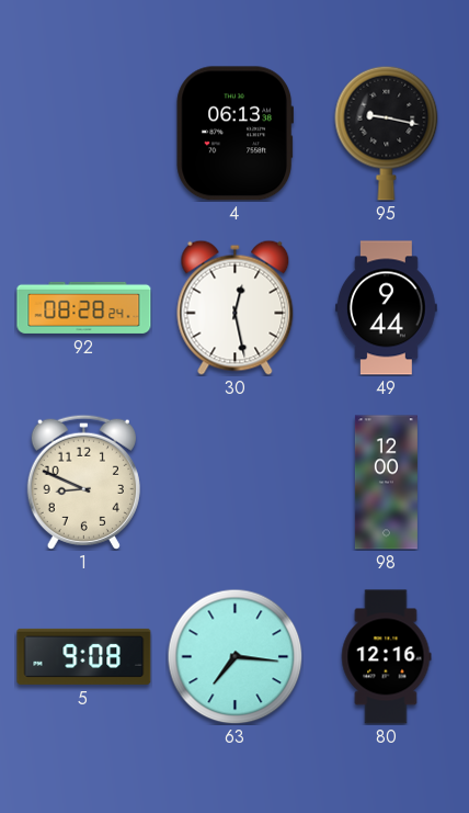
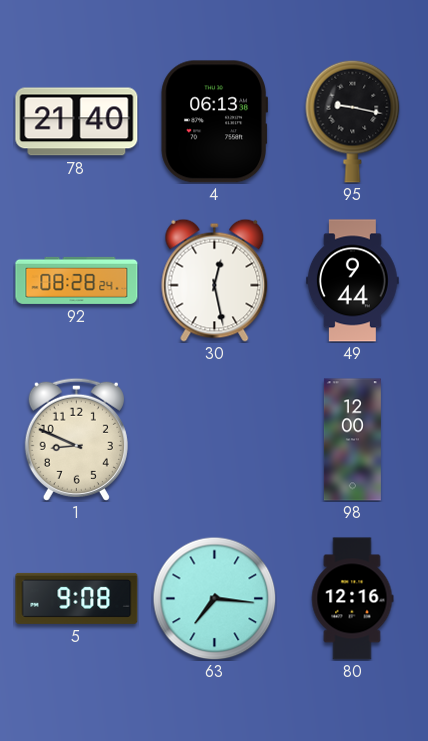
78: none -> 21:40
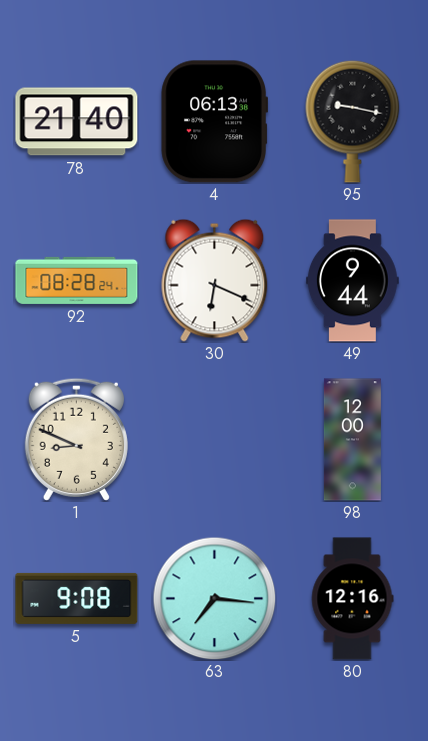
30: 12:28 -> 6:19
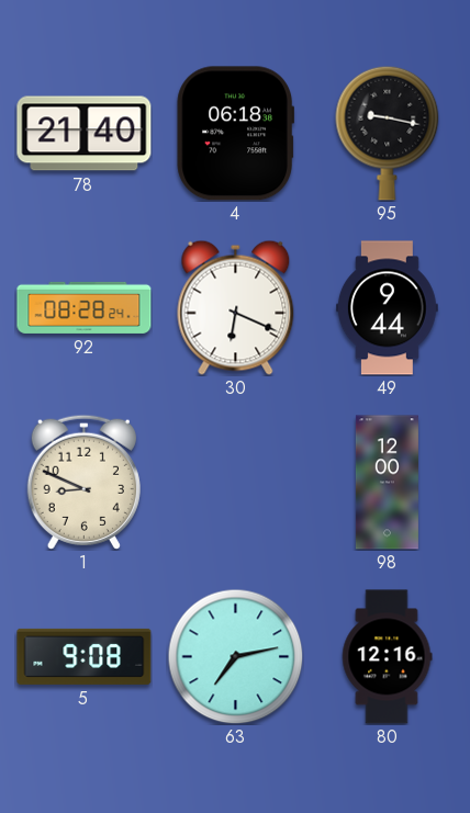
4: 06:13 -> 06:18
63: 7:16 -> 7:13
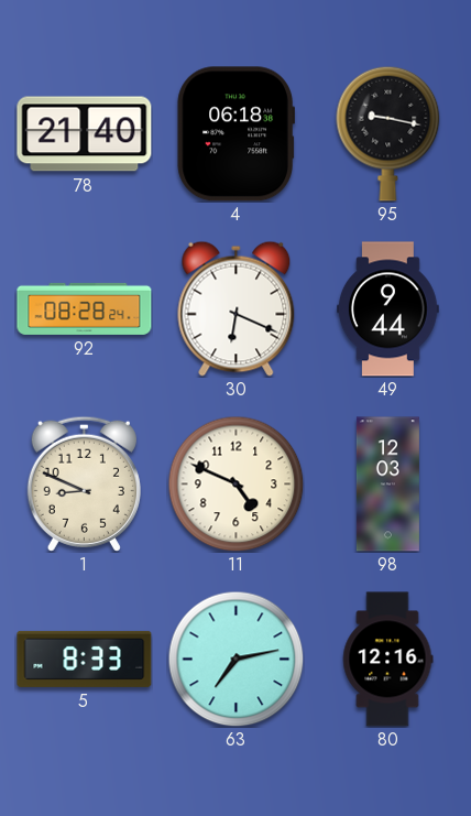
11: none -> 4:49
98: 12:00 -> 12:03
5: 9:08 -> 8:33
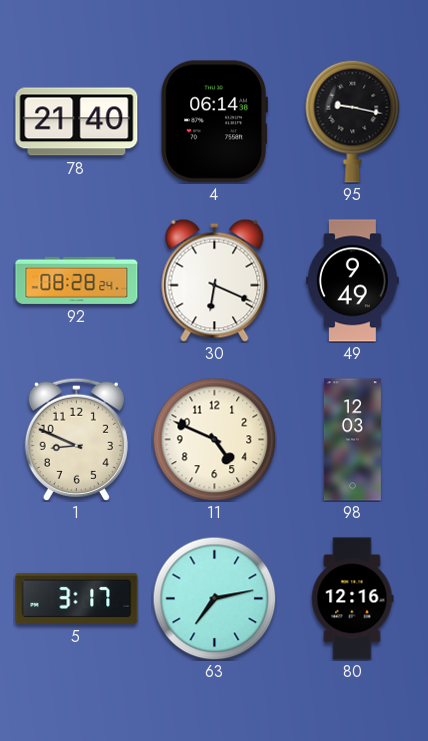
4: 06:18 -> 06:14
49: 9:44 -> 9:49
5: 8:33 -> 3:17
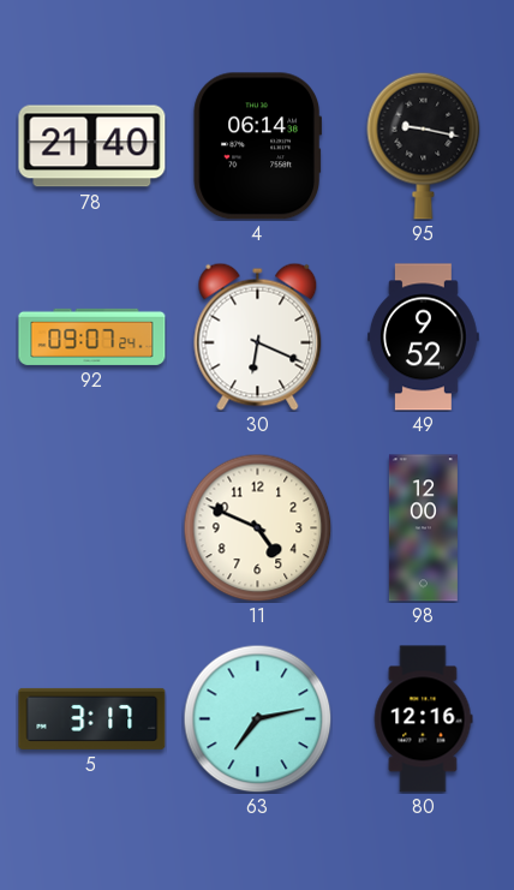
92: 08:28 -> 09:07
49: 9:49 -> 9:52
1: 8:49 -> none
98: 12:03 -> 12:00
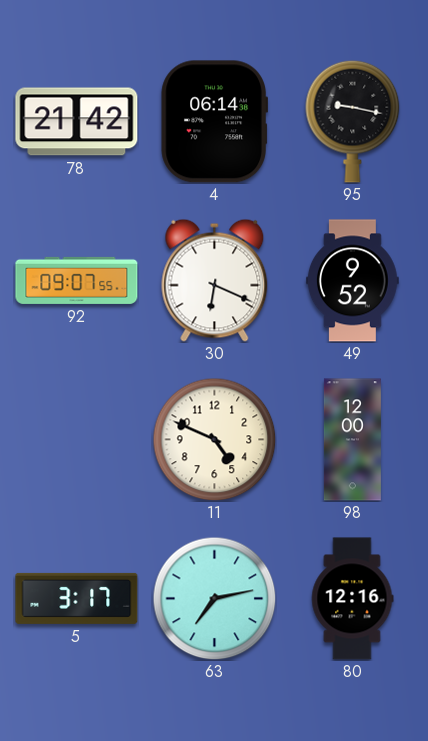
78: 21:40 -> 21:42
92: 09:07:24 -> 09:07:55
